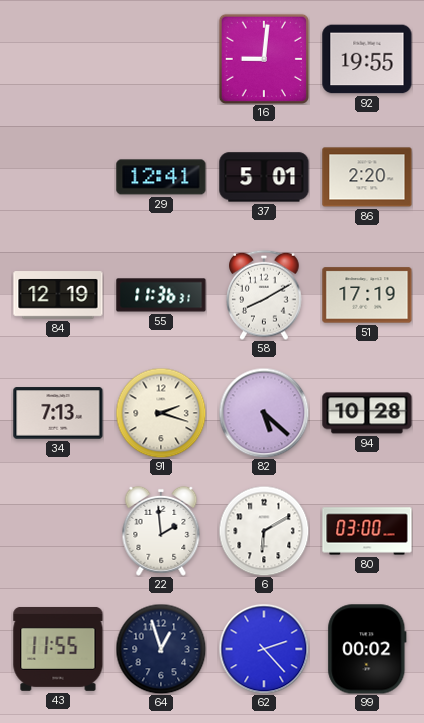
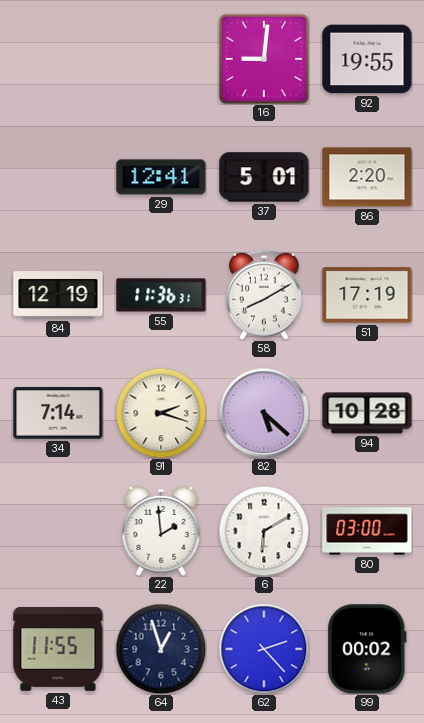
34: 7:13 -> 7:14
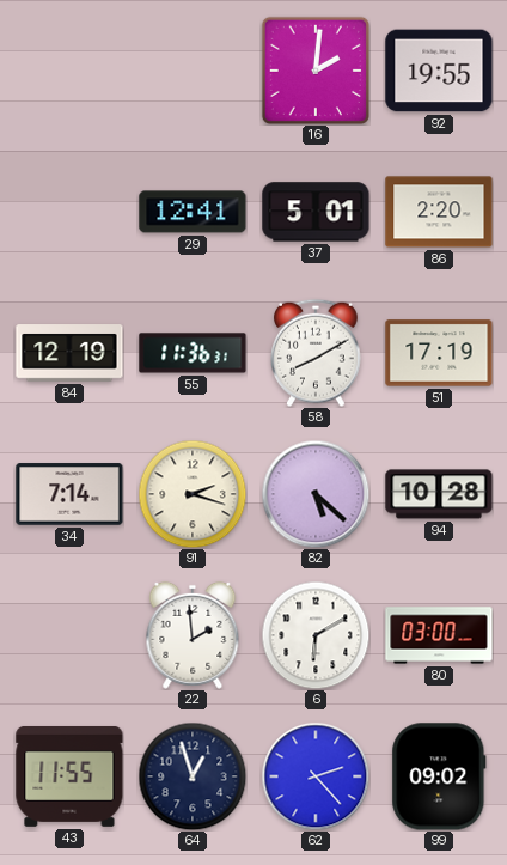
16: 9:01 -> 2:01
99: 00:02 -> 09:02
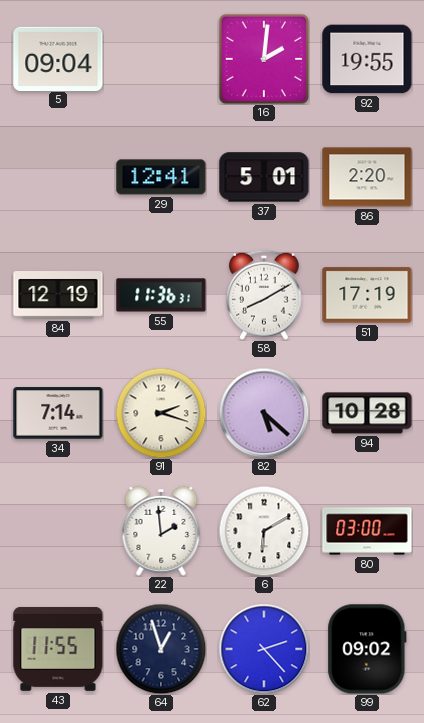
5: none -> 09:04
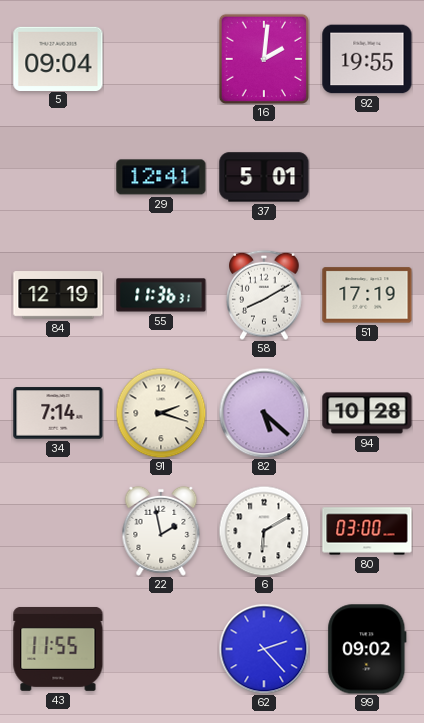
86: 2:20 -> none
22: 1:59 -> 1:58
64: 12:57 -> none
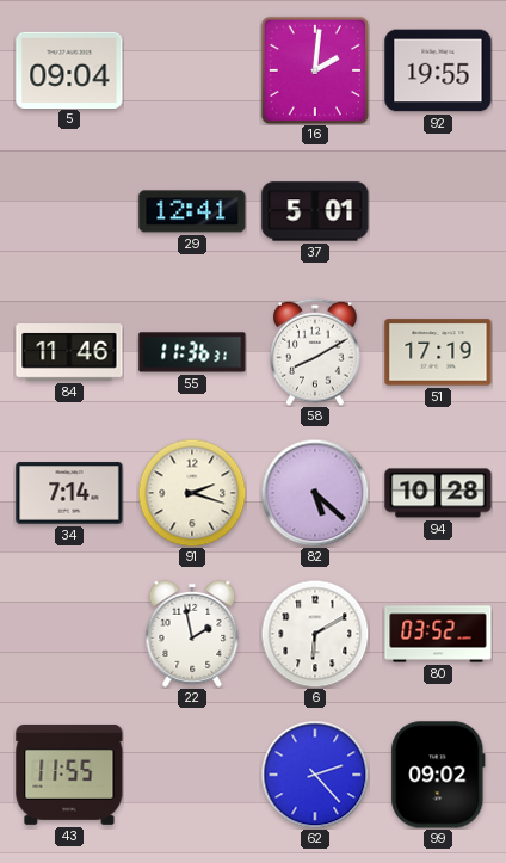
84: 12:19 -> 11:46
80: 03:00 -> 03:52
